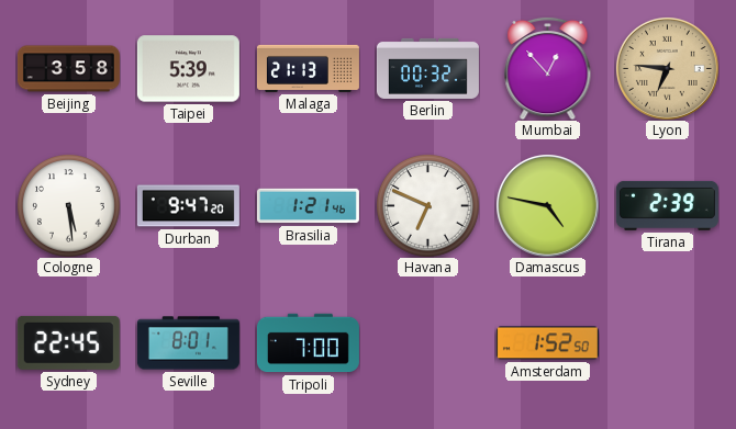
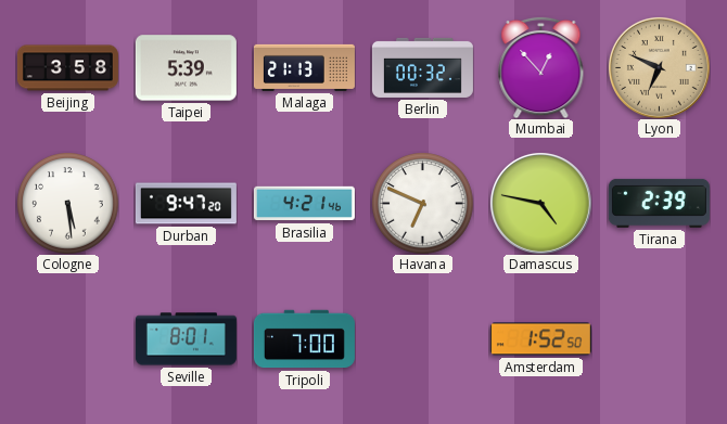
Lyon: 6:46 -> 6:49
Brasilia: 1:21 -> 4:21
Sydney: 22:45 -> none
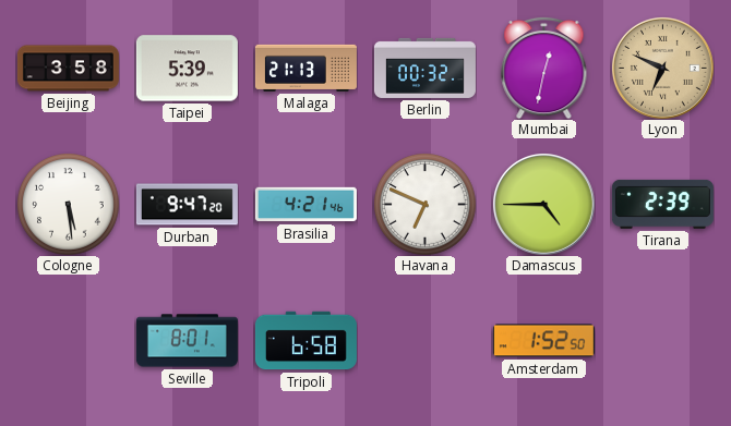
Mumbai: 12:53 -> 12:32
Damascus: 4:47 -> 4:45
Tripoli: 7:00 -> 6:58
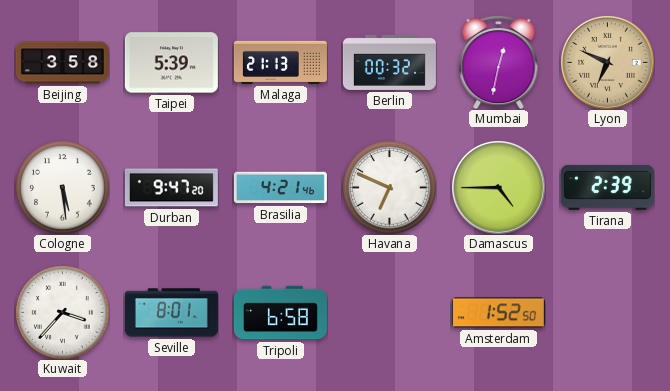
Kuwait: none -> 3:37
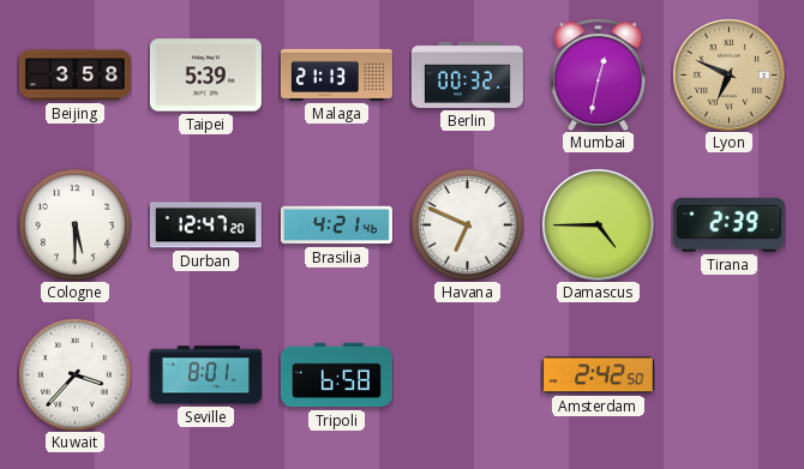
Cologne: 5:29 -> 5:30
Durban: 9:47 -> 12:47
Amsterdam: 1:52 -> 2:42
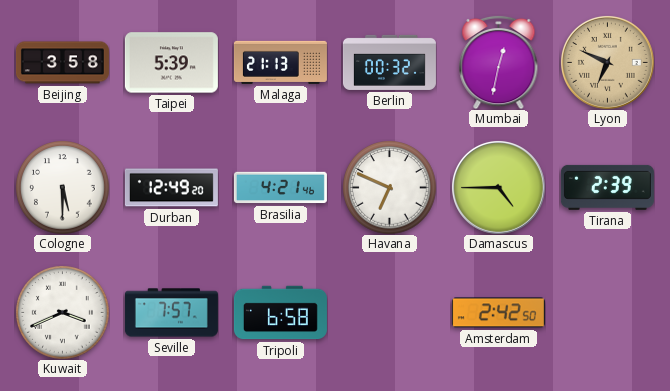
Durban: 12:47 -> 12:49
Kuwait: 3:37 -> 3:41
Seville: 8:01 -> 7:57
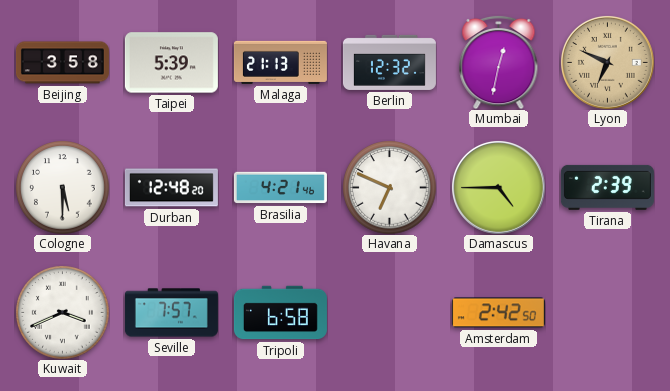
Berlin: 00:32 -> 12:32
Durban: 12:49 -> 12:48
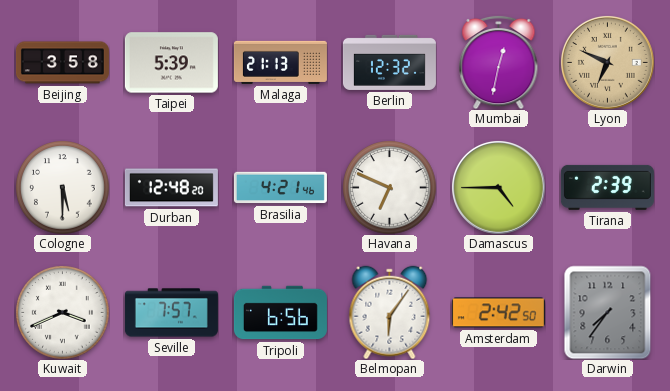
Tripoli: 6:58 -> 6:56
Belmopan: none -> 6:06
Darwin: none -> 7:36
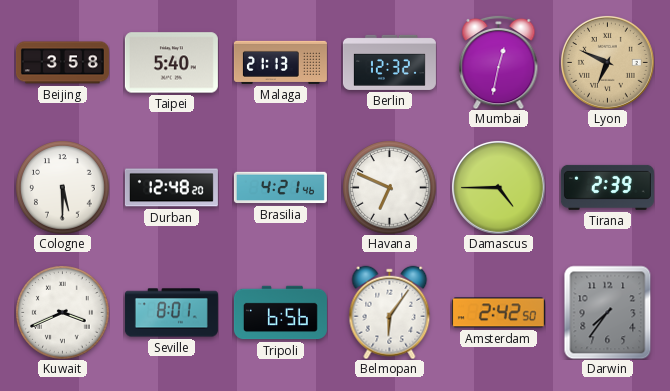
Taipei: 5:39 -> 5:40
Seville: 7:57 -> 8:01
